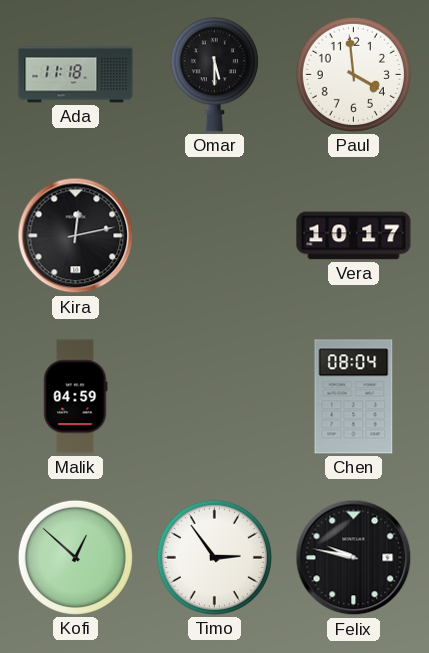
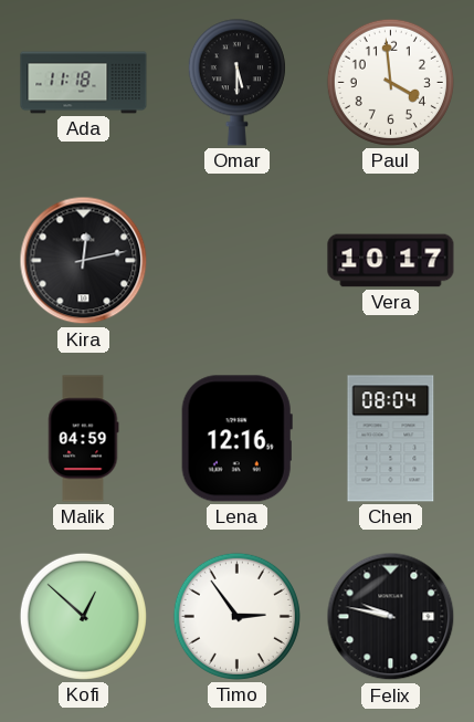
Lena: none -> 12:16
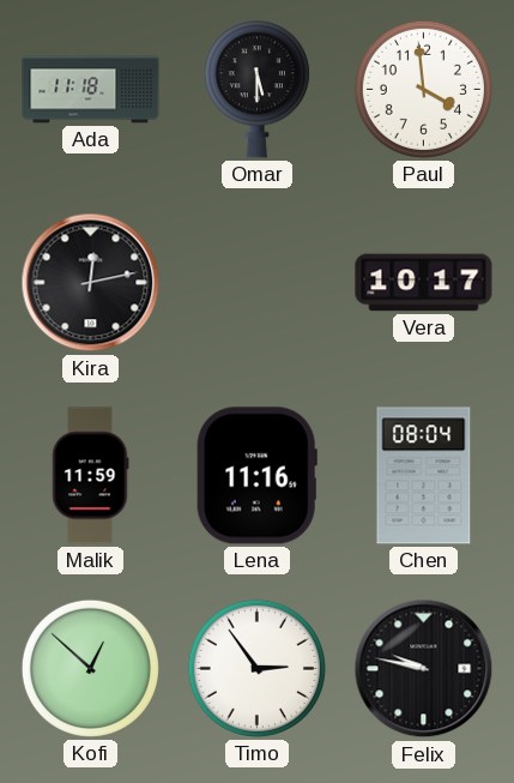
Malik: 04:59 -> 11:59
Lena: 12:16 -> 11:16
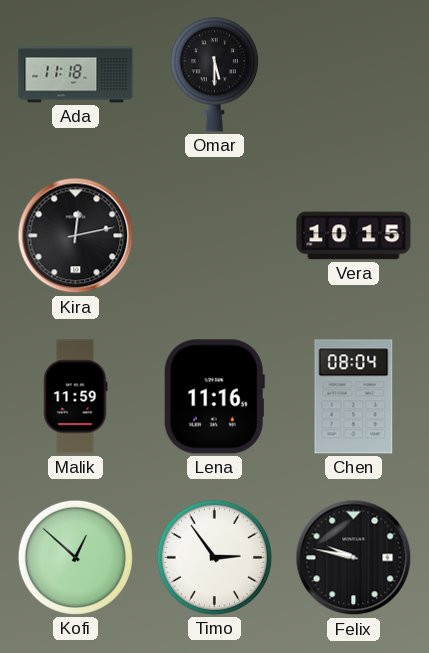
Paul: 3:59 -> none
Vera: 10:17 -> 10:15
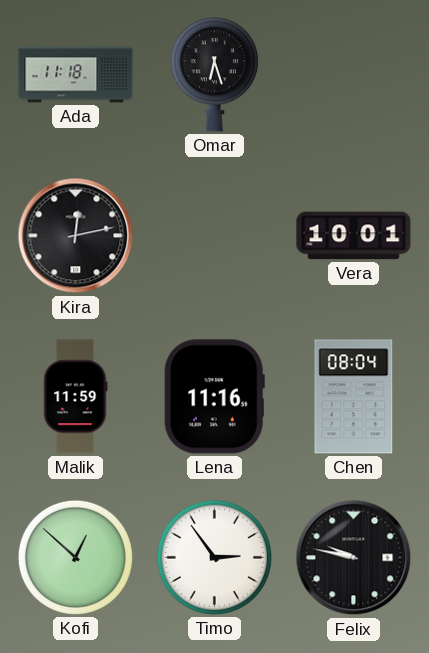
Omar: 5:30 -> 6:27
Vera: 10:15 -> 10:01
